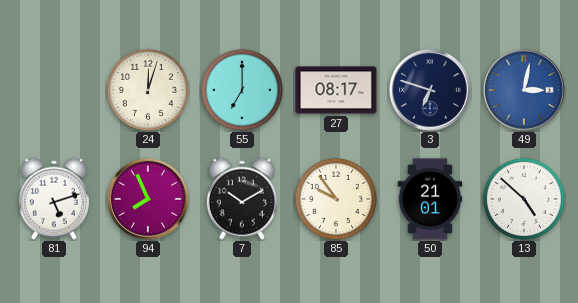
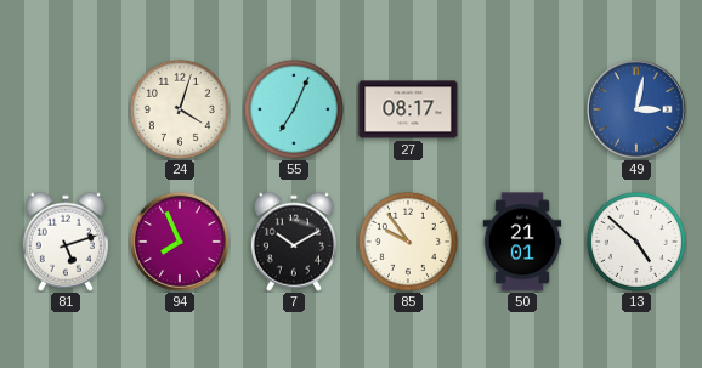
24: 12:03 -> 4:03
55: 7:00 -> 7:04
3: 6:48 -> none
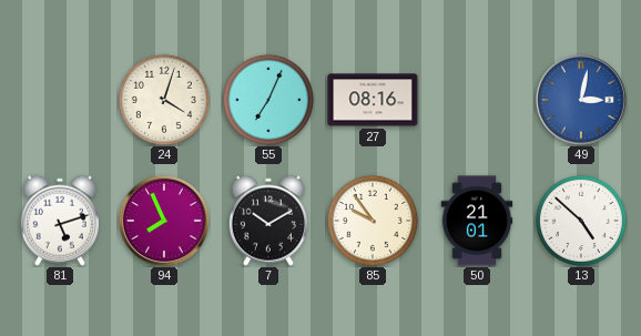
27: 08:17 -> 08:16
